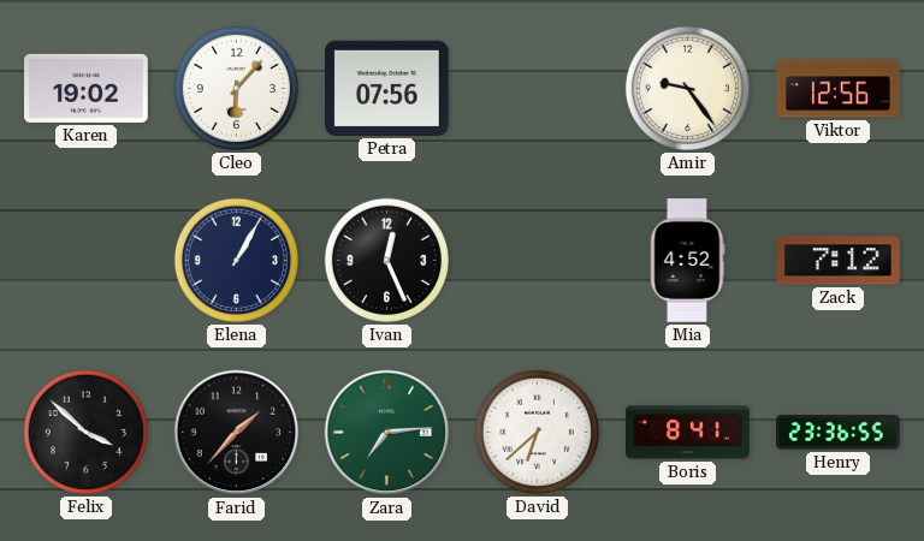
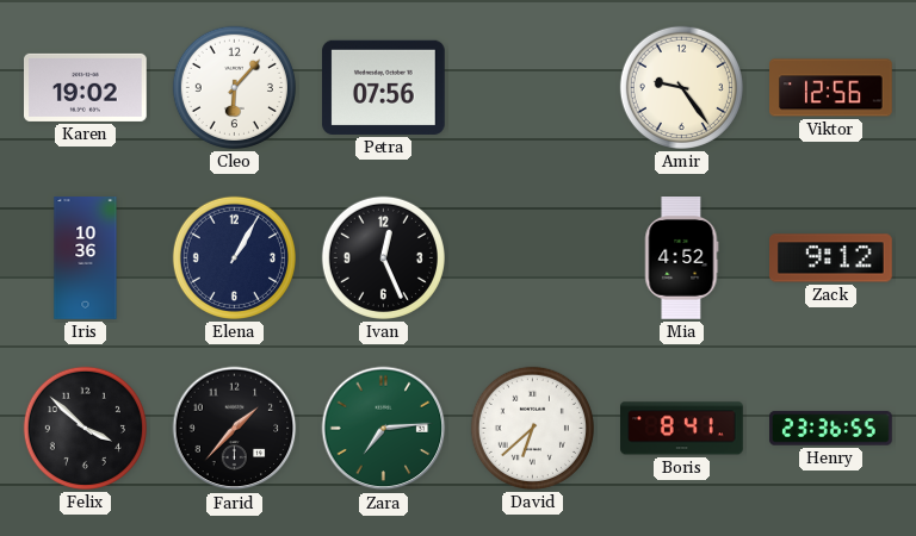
Iris: none -> 10:36
Zack: 7:12 -> 9:12
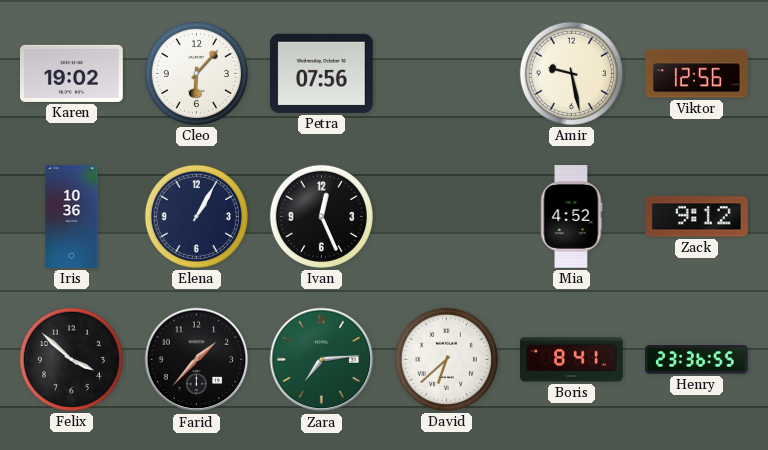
Amir: 9:24 -> 9:28
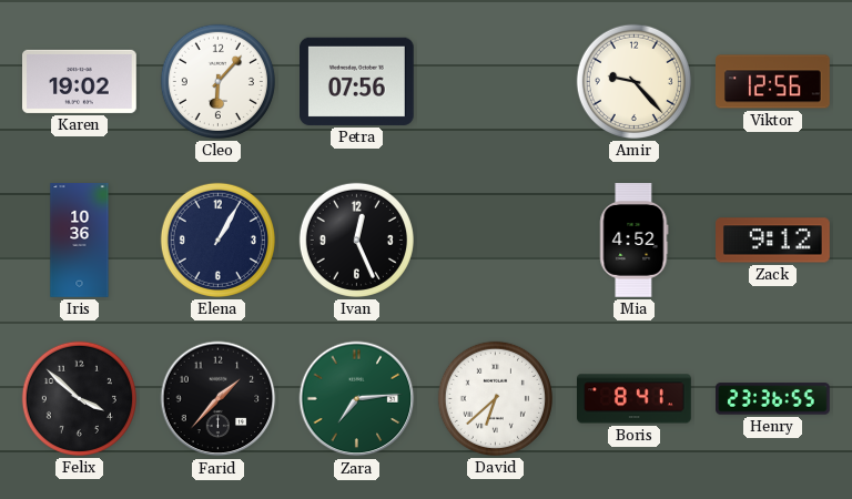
Amir: 9:28 -> 9:23
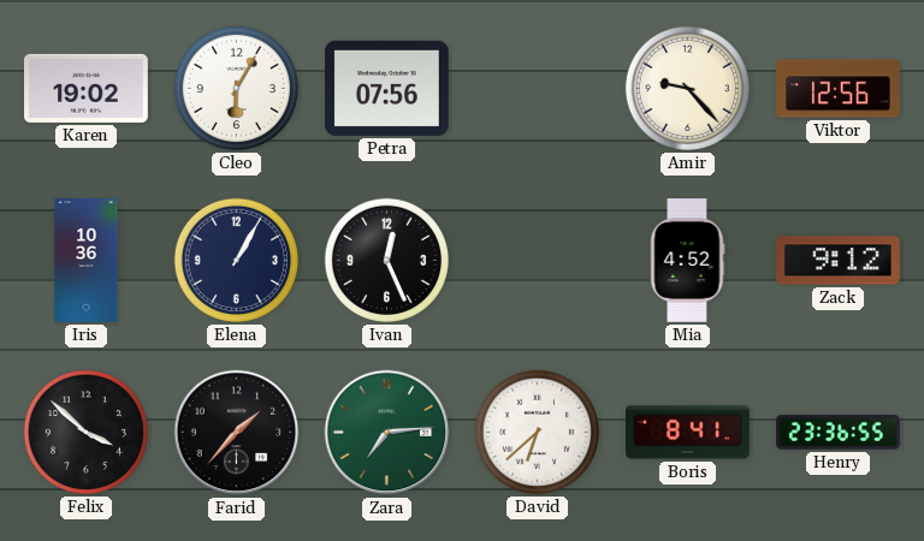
Cleo: 6:07 -> 6:05
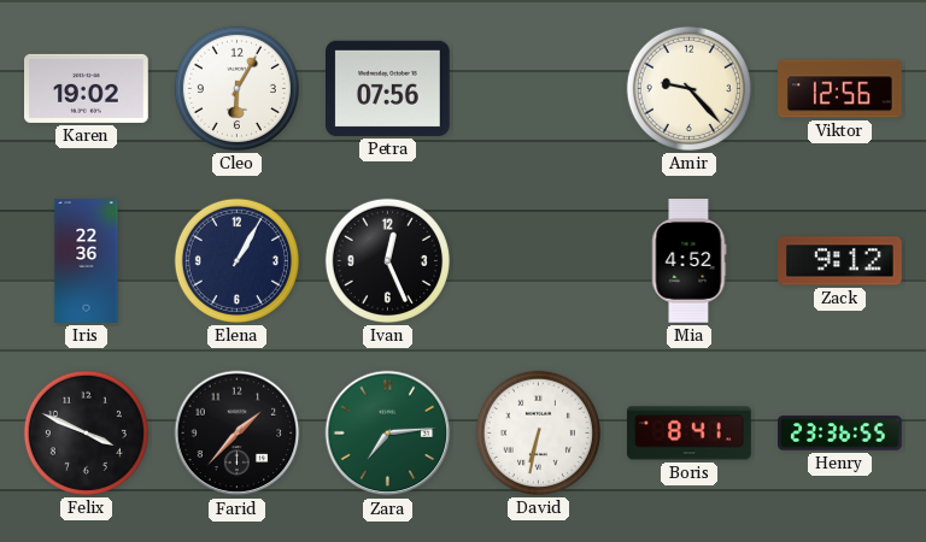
Iris: 10:36 -> 22:36
Felix: 3:52 -> 3:49
David: 6:38 -> 6:32
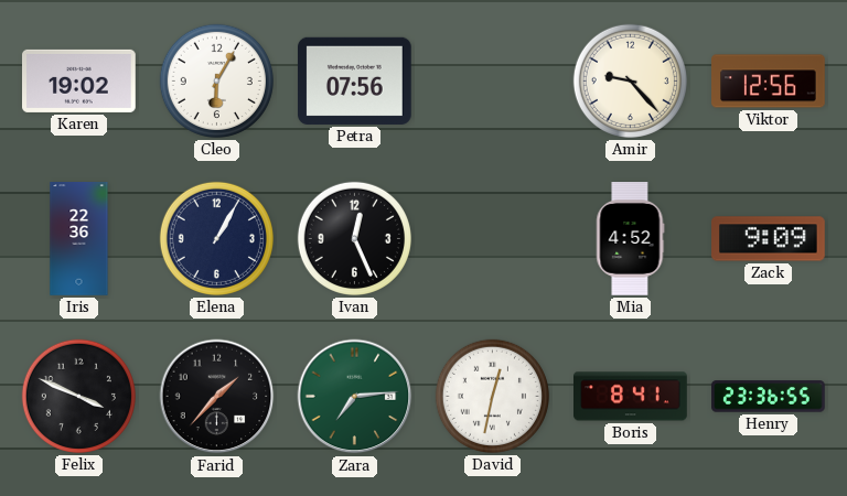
Zack: 9:12 -> 9:09
David: 6:32 -> 12:32
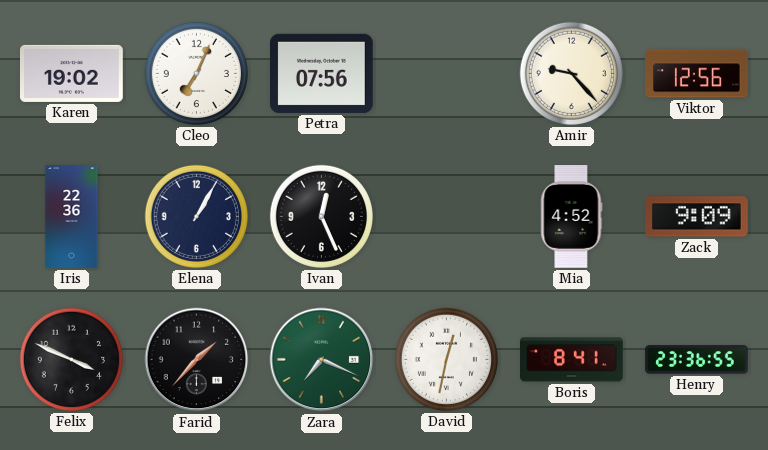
Cleo: 6:05 -> 7:04
Zara: 7:14 -> 7:19
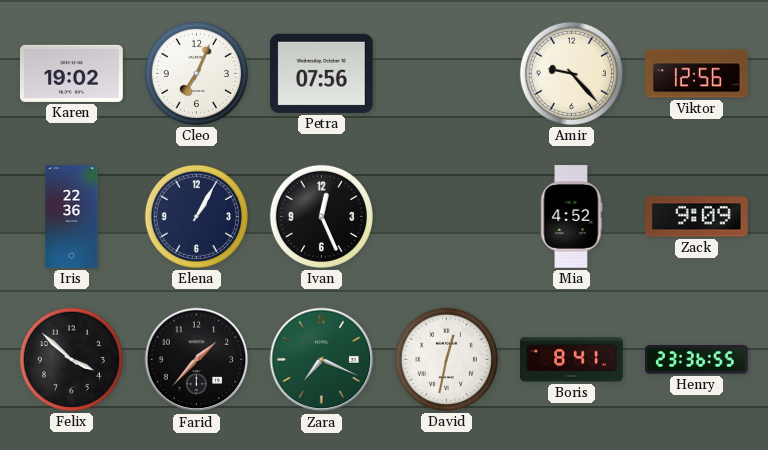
Felix: 3:49 -> 3:52
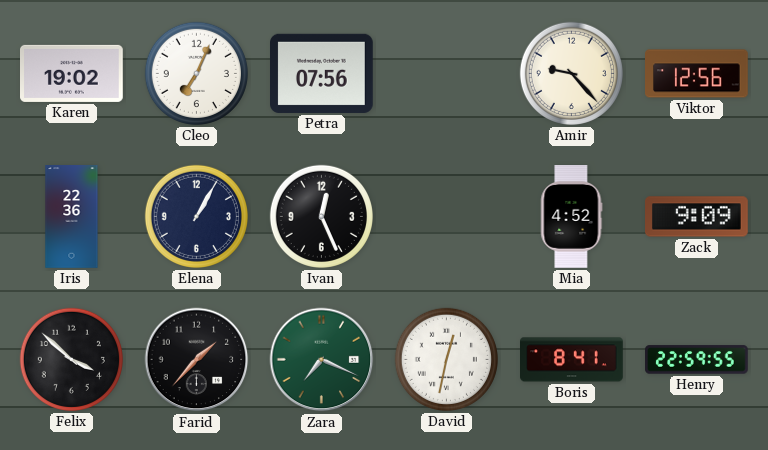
Henry: 23:36 -> 22:59
